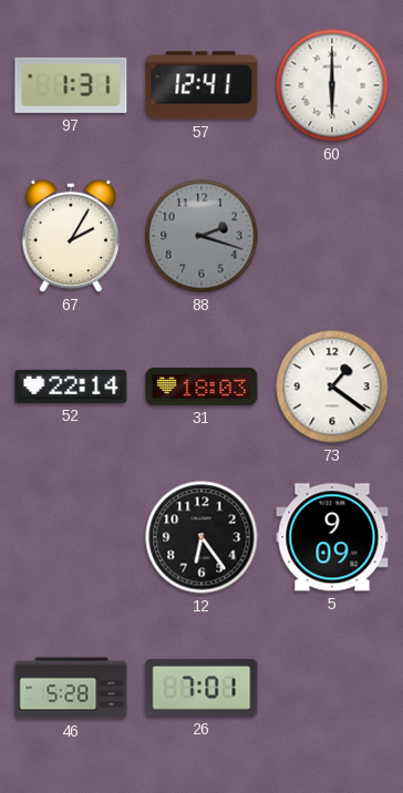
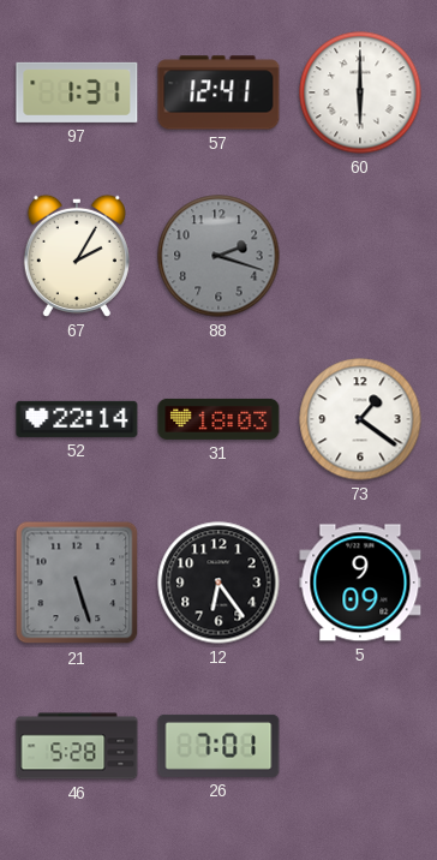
21: none -> 5:27
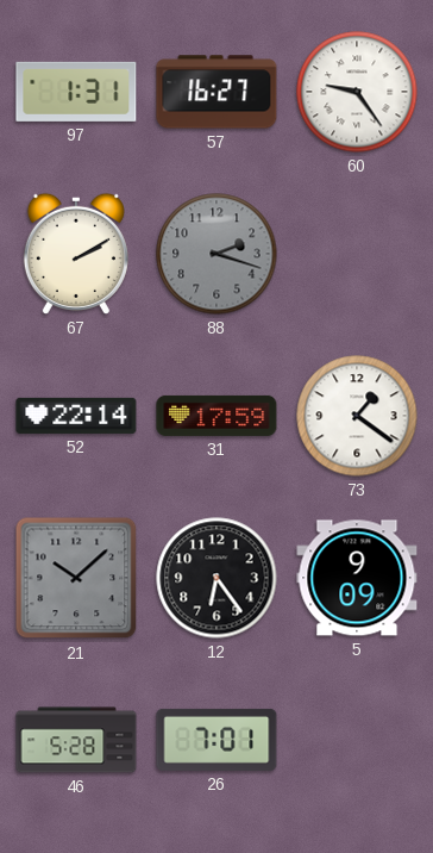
57: 12:41 -> 16:27
60: 6:00 -> 9:24
67: 2:05 -> 2:10
31: 18:03 -> 17:59
21: 5:27 -> 10:08
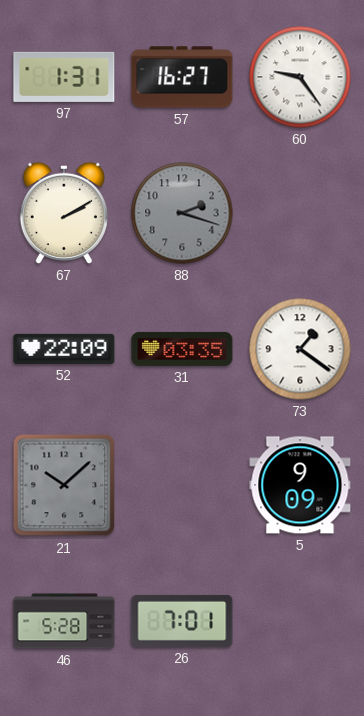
52: 22:14 -> 22:09
31: 17:59 -> 03:35
12: 6:24 -> none
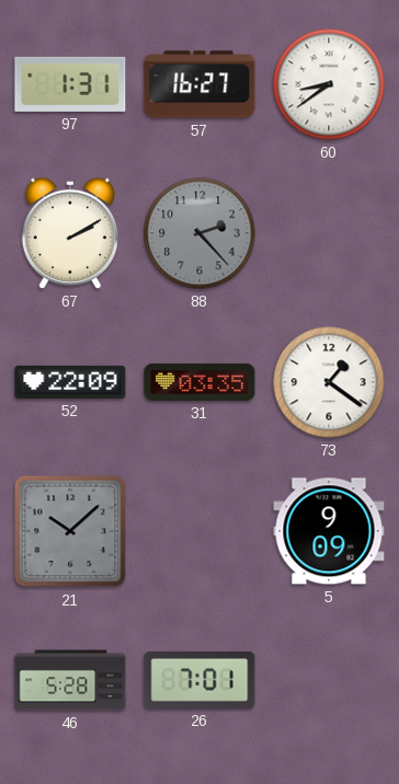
60: 9:24 -> 8:39
88: 2:18 -> 2:23
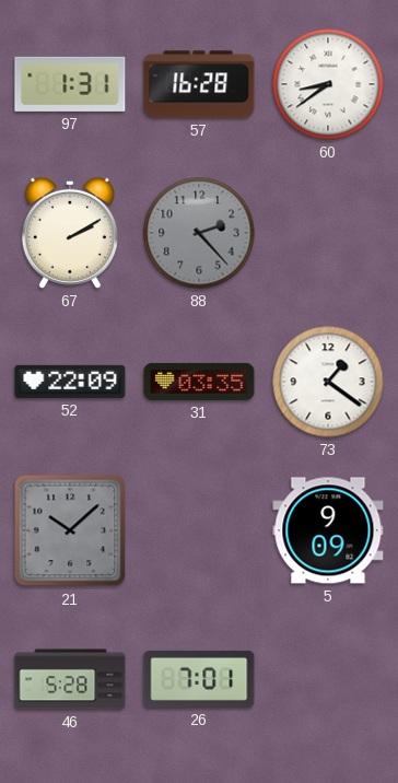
57: 16:27 -> 16:28
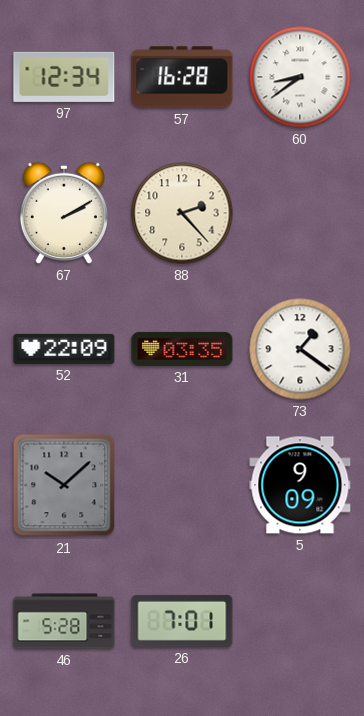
97: 1:31 -> 12:34
88 dial: grey -> cream
